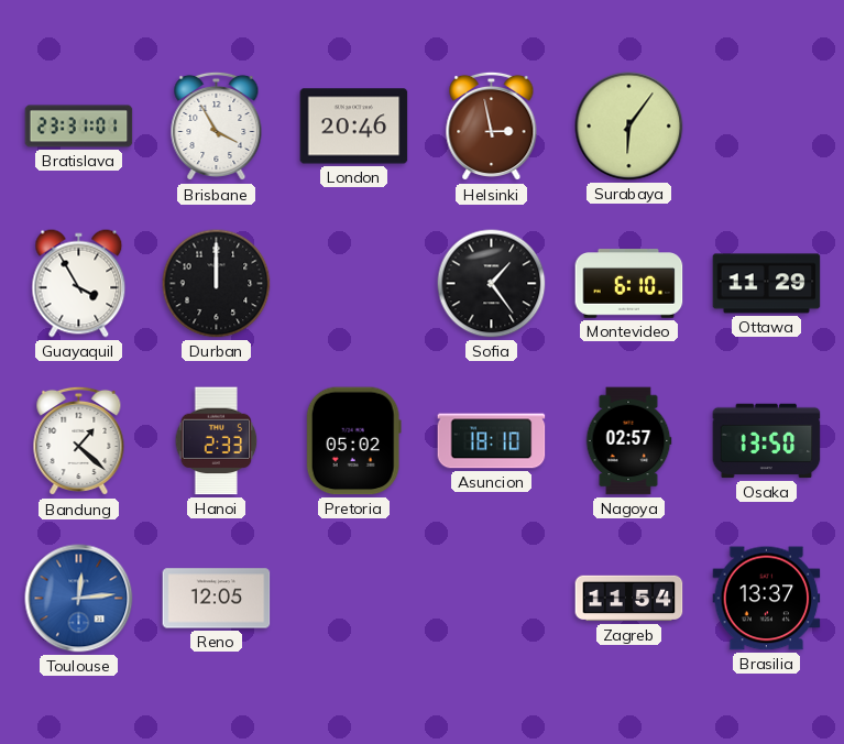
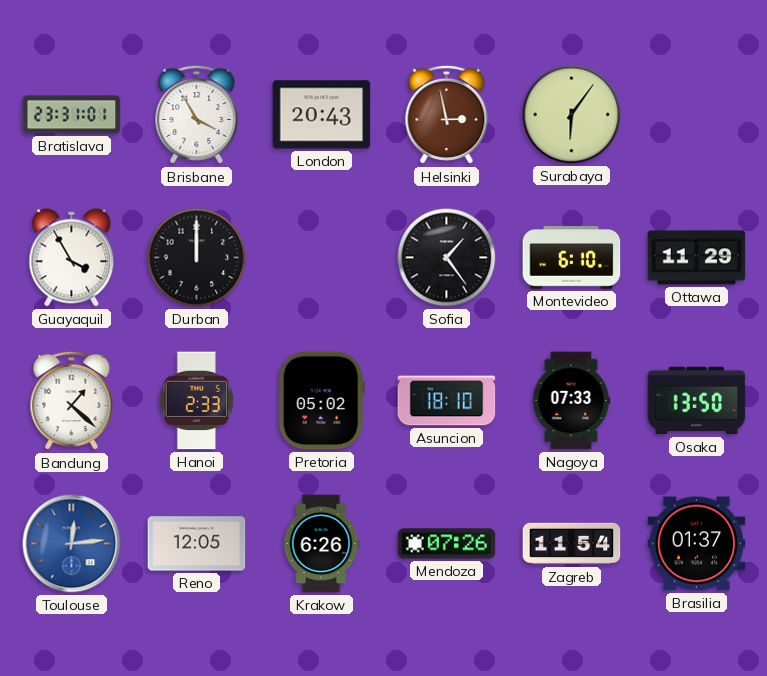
London: 20:46 -> 20:43
Nagoya: 02:57 -> 07:33
Krakow: none -> 6:26
Mendoza: none -> 07:26
Brasilia: 13:37 -> 01:37
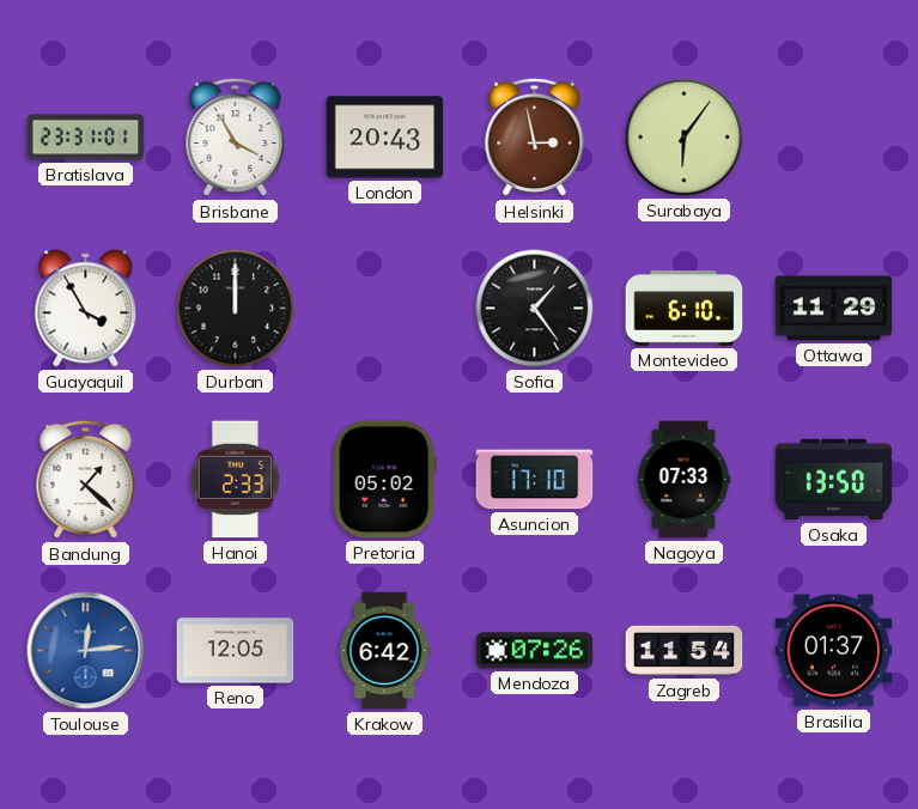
Asuncion: 18:10 -> 17:10
Krakow: 6:26 -> 6:42
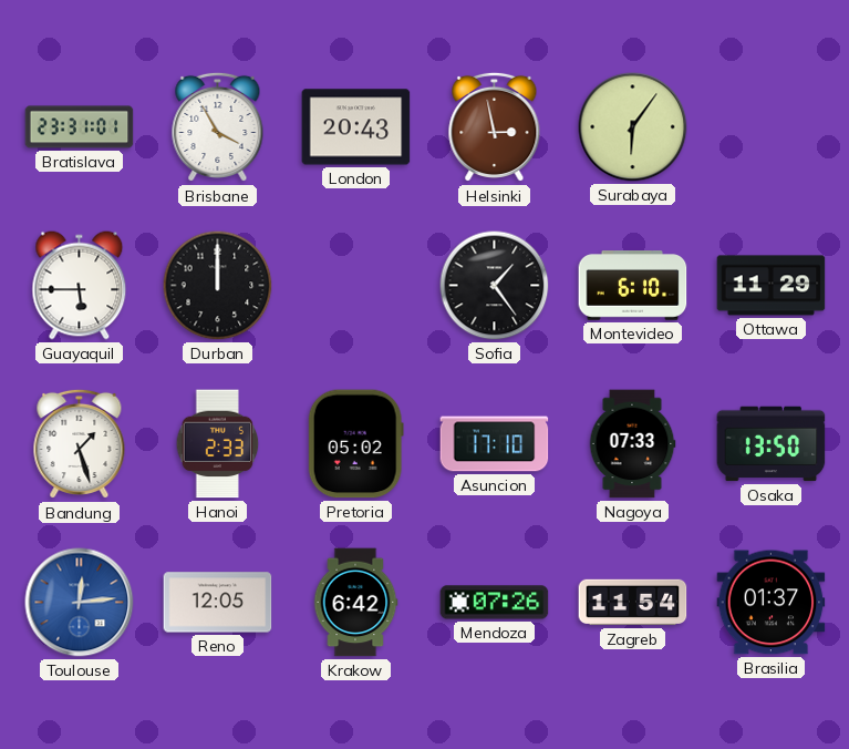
Guayaquil: 3:55 -> 5:45
Bandung: 1:22 -> 1:27
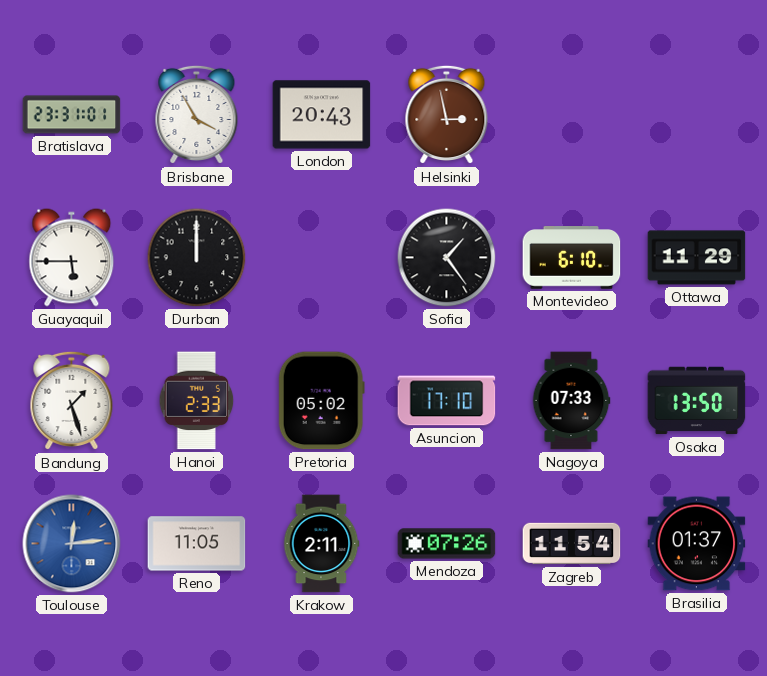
Surabaya: 6:06 -> none
Reno: 12:05 -> 11:05
Krakow: 6:42 -> 2:11
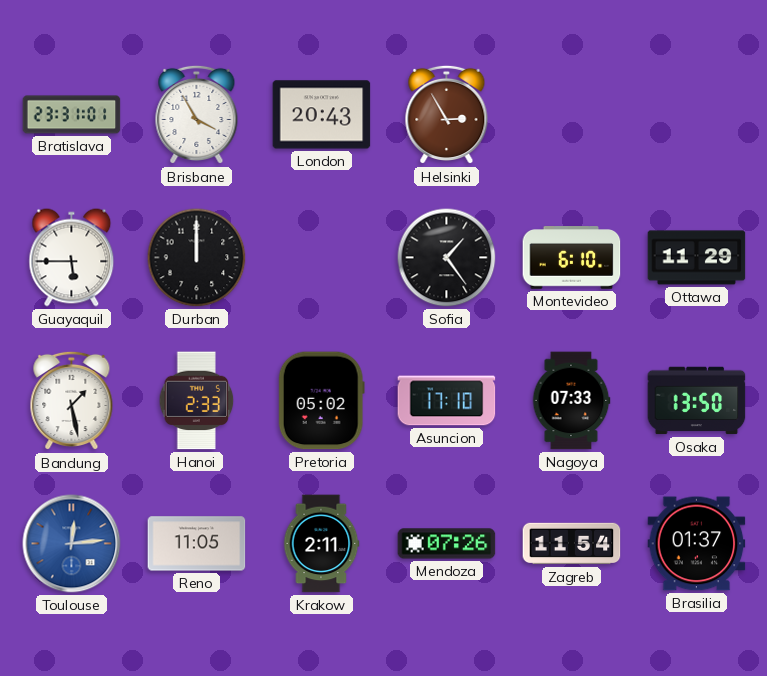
Helsinki: 2:58 -> 2:55
Bandung: 1:27 -> 1:28
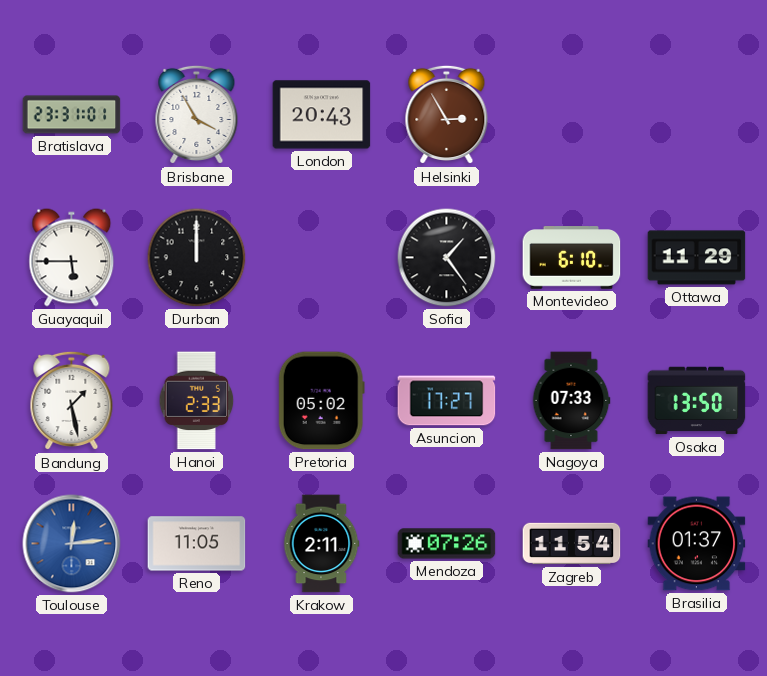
Asuncion: 17:10 -> 17:27
